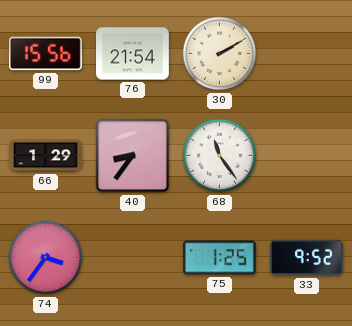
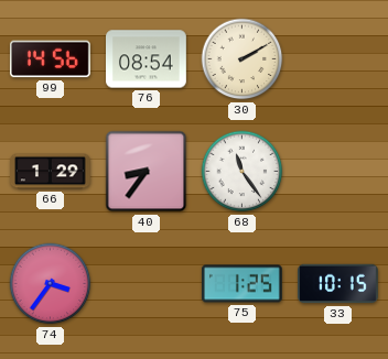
99: 15:56 -> 14:56
76: 21:54 -> 08:54
33: 9:52 -> 10:15
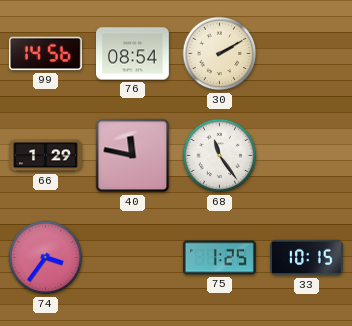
40: 8:36 -> 11:47
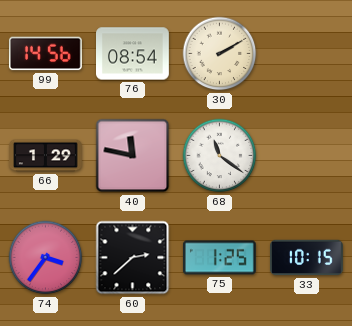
68: 11:24 -> 11:21
60: none -> 2:38
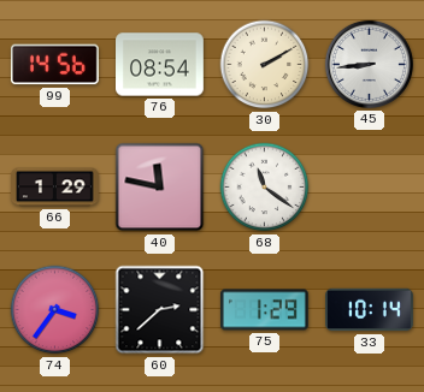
45: none -> 8:44
75: 1:25 -> 1:29
33: 10:15 -> 10:14
